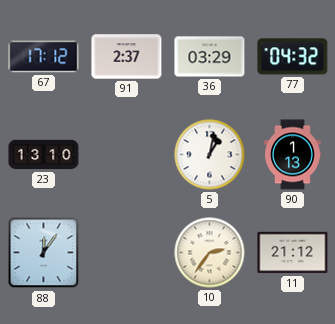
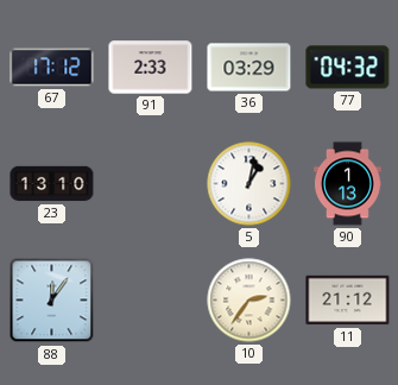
91: 2:37 -> 2:33
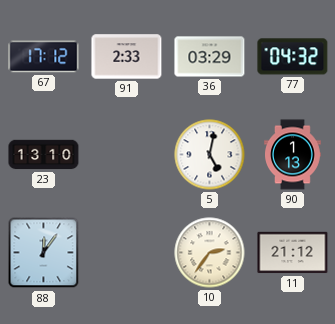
5: 1:02 -> 5:02
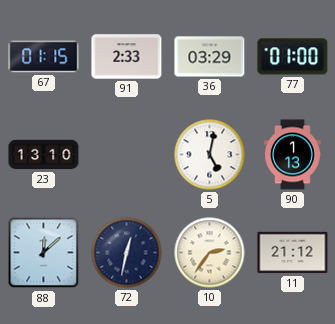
67: 17:12 -> 01:15
77: 04:32 -> 01:00
88: 12:06 -> 12:08
72: none -> 12:32
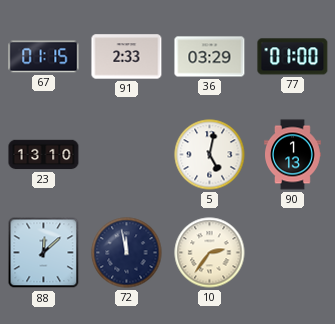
72: 12:32 -> 11:58
11: 21:12 -> none
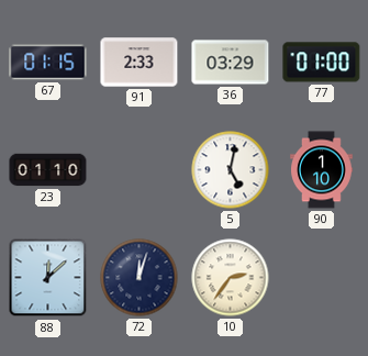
23: 13:10 -> 01:10
90: 1:13 -> 1:10
72: 11:58 -> 12:03
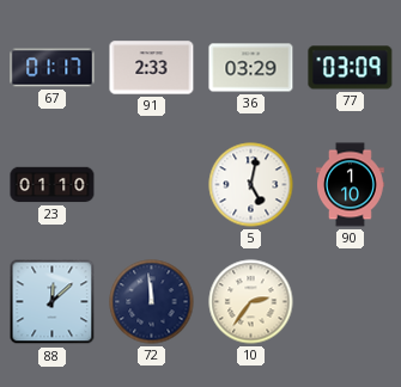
67: 01:15 -> 01:17
77: 01:00 -> 03:09
72: 12:03 -> 11:59
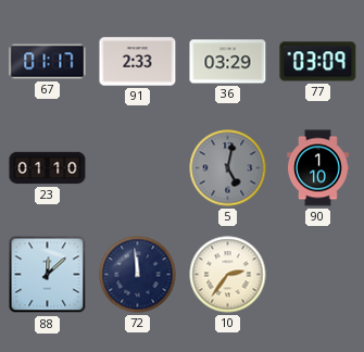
5 dial: white -> grey
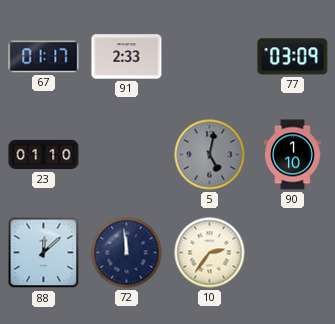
36: 03:29 -> none
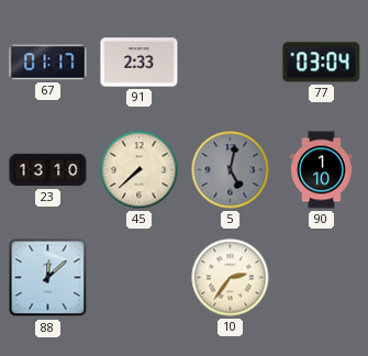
77: 03:09 -> 03:04
23: 01:10 -> 13:10
45: none -> 7:38
72: 11:59 -> none
